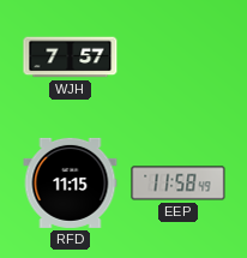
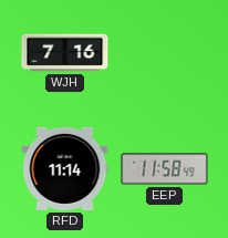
WJH: 7:57 -> 7:16
RFD: 11:15 -> 11:14
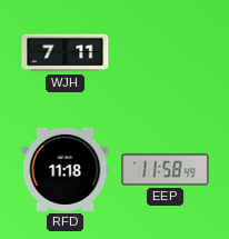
WJH: 7:16 -> 7:11
RFD: 11:14 -> 11:18
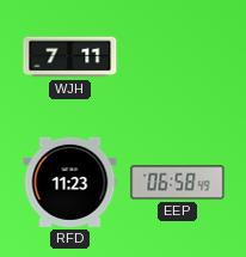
RFD: 11:18 -> 11:23
EEP: 11:58 -> 06:58
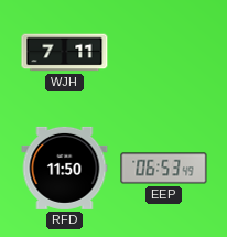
RFD: 11:23 -> 11:50
EEP: 06:58 -> 06:53
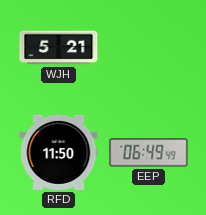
WJH: 7:11 -> 5:21
EEP: 06:53 -> 06:49
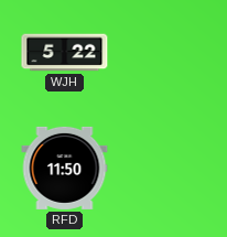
WJH: 5:21 -> 5:22
EEP: 06:49 -> none
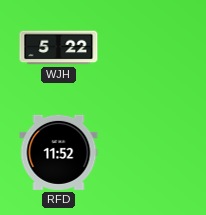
RFD: 11:50 -> 11:52
